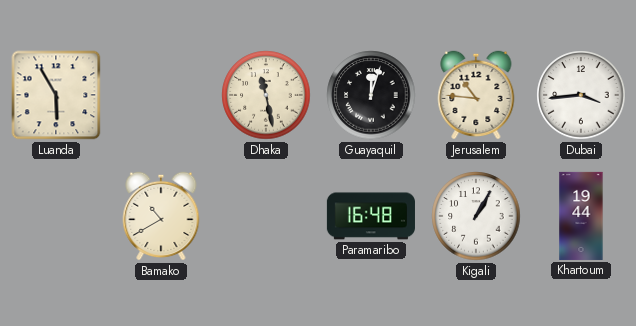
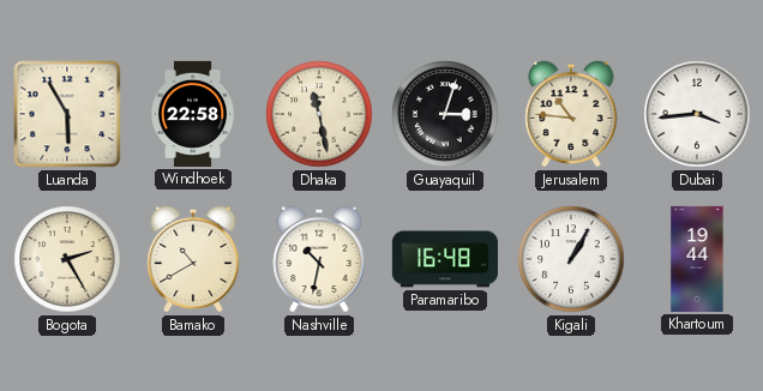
Windhoek: none -> 22:58
Guayaquil: 12:03 -> 3:03
Bogota: none -> 2:25
Nashville: none -> 10:32
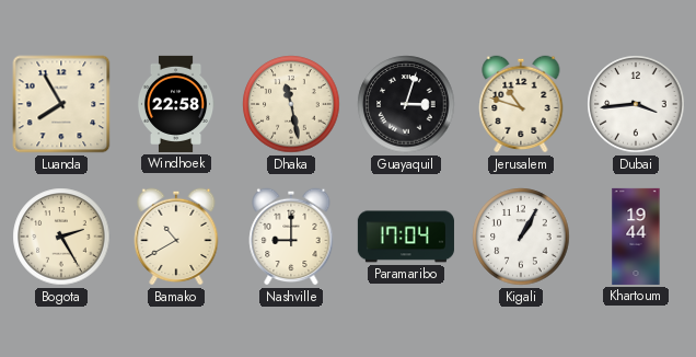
Luanda: 5:55 -> 7:55
Jerusalem: 10:46 -> 10:48
Nashville: 10:32 -> 9:00
Paramaribo: 16:48 -> 17:04
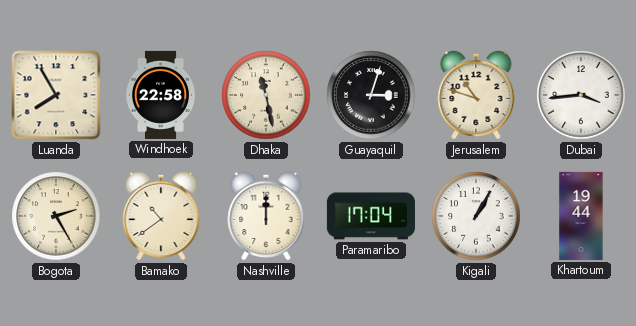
Bamako: 10:40 -> 10:39
Nashville: 9:00 -> 12:00
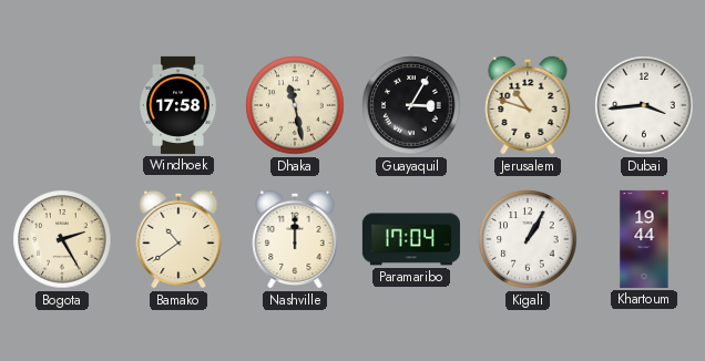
Luanda: 7:55 -> none
Windhoek: 22:58 -> 17:58
Guayaquil: 3:03 -> 3:05
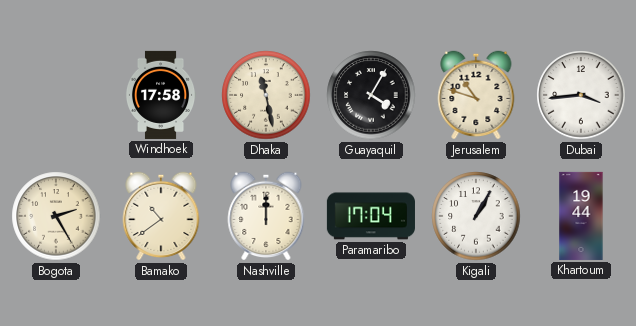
Guayaquil: 3:05 -> 4:05
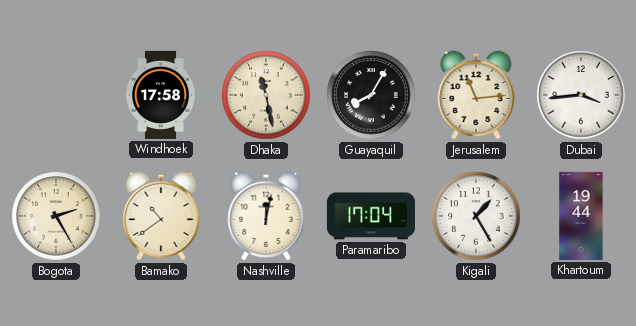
Guayaquil: 4:05 -> 8:05
Jerusalem: 10:48 -> 11:14
Nashville: 12:00 -> 12:02
Kigali: 1:05 -> 1:25
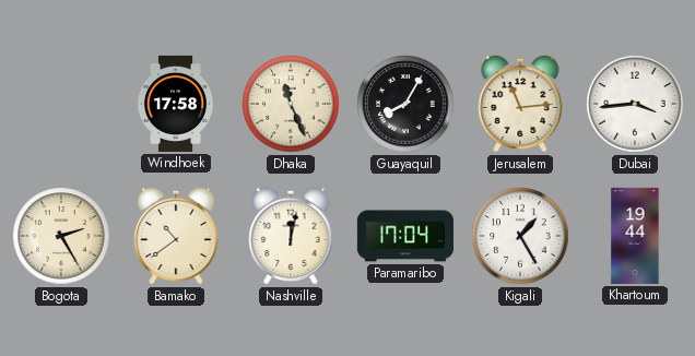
Dhaka: 11:28 -> 11:26
